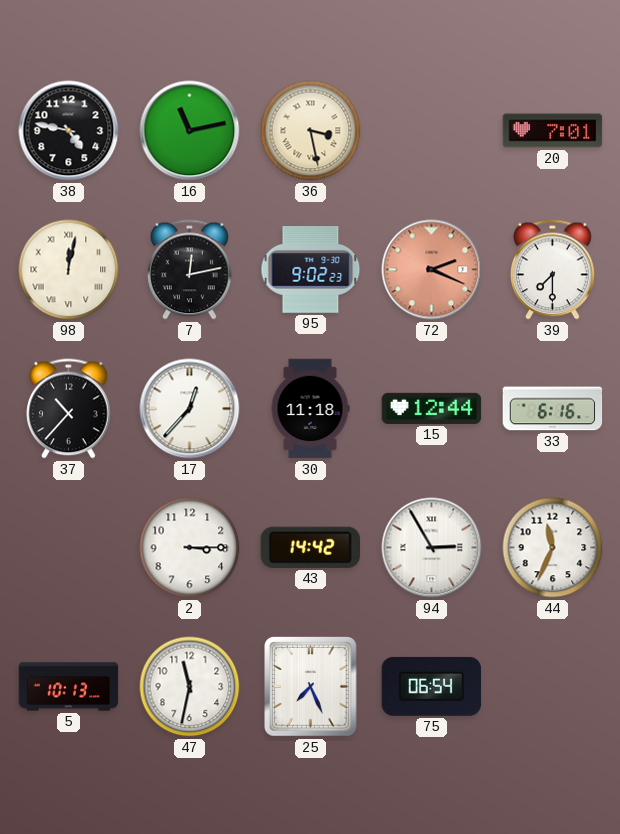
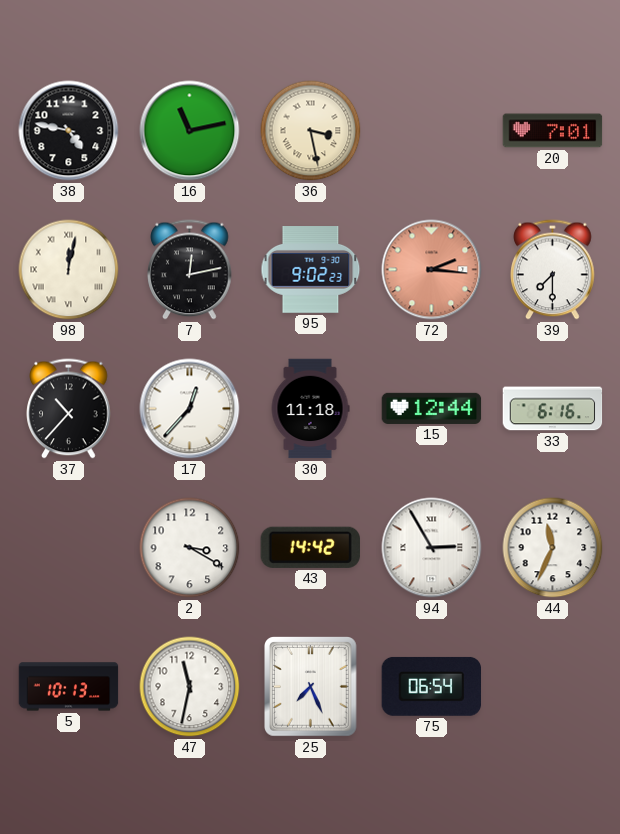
72: 2:19 -> 2:16
2: 3:15 -> 3:20
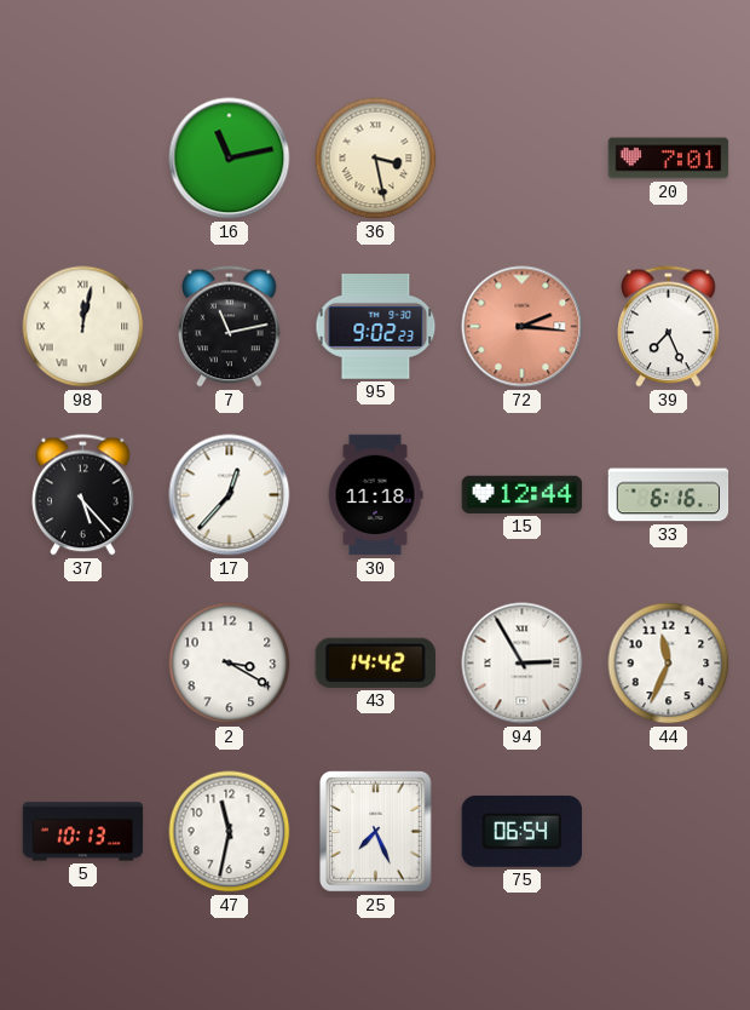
38: 4:47 -> none
7: 12:13 -> 11:13
39: 7:30 -> 7:26
37: 10:37 -> 5:23
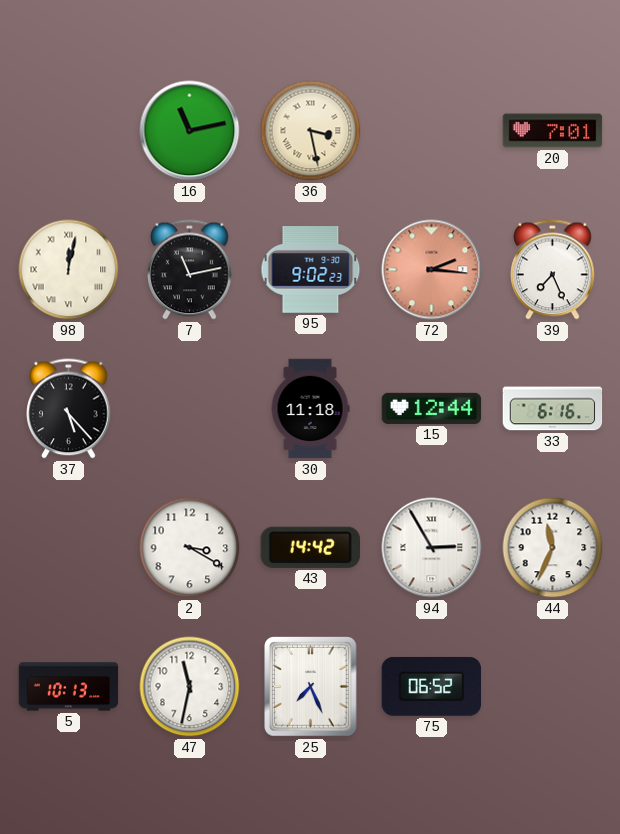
17: 12:37 -> none
75: 06:54 -> 06:52
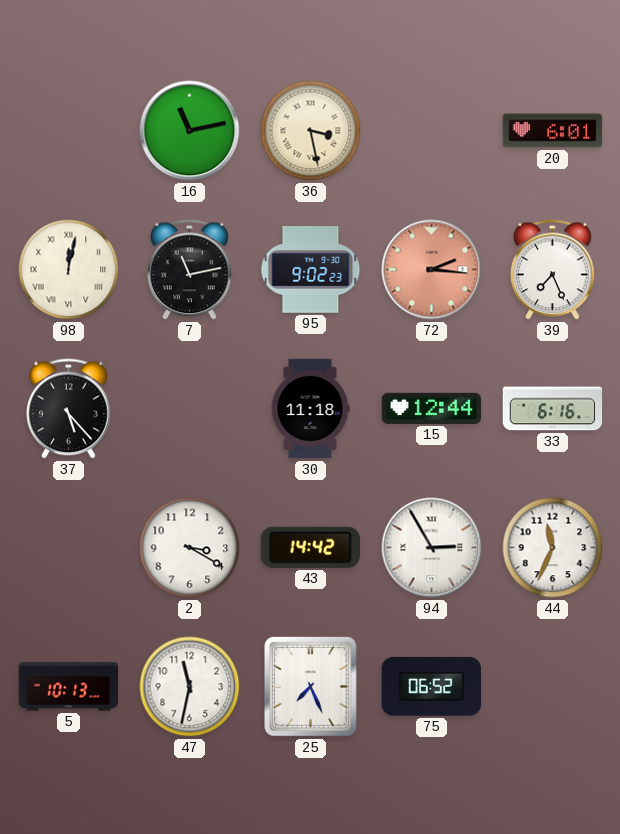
20: 7:01 -> 6:01
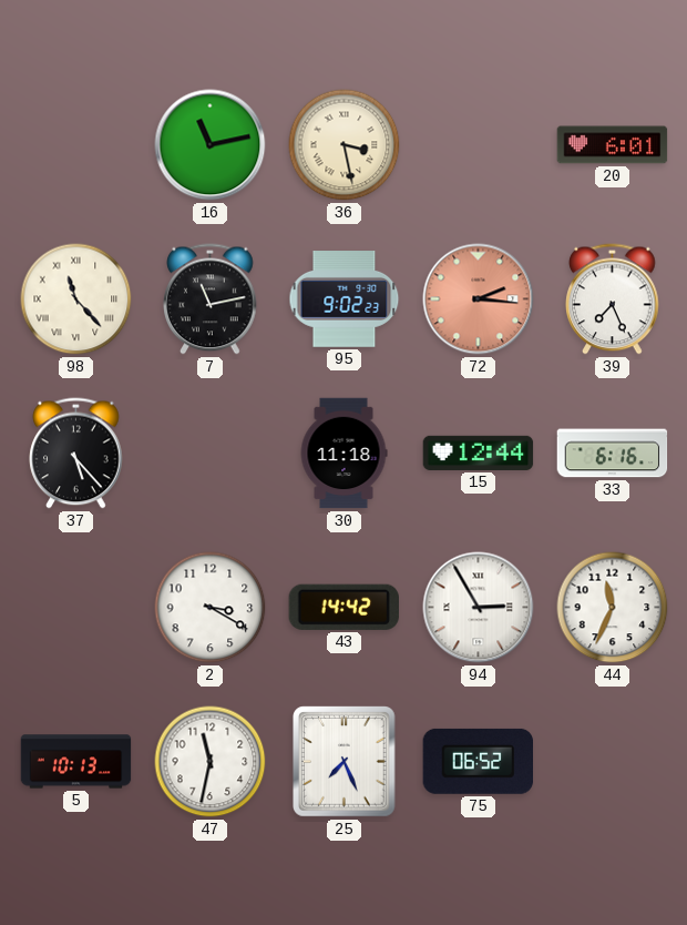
98: 12:02 -> 11:23
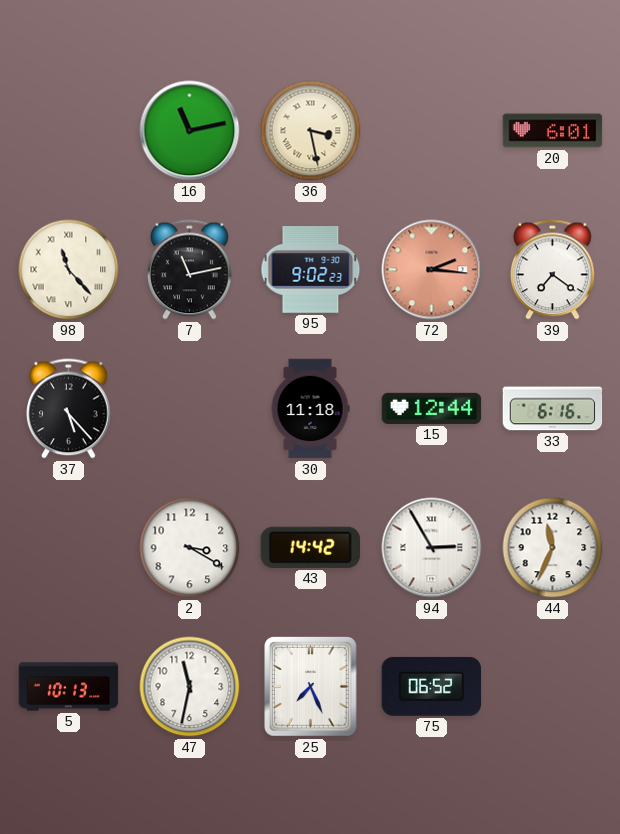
39: 7:26 -> 7:21
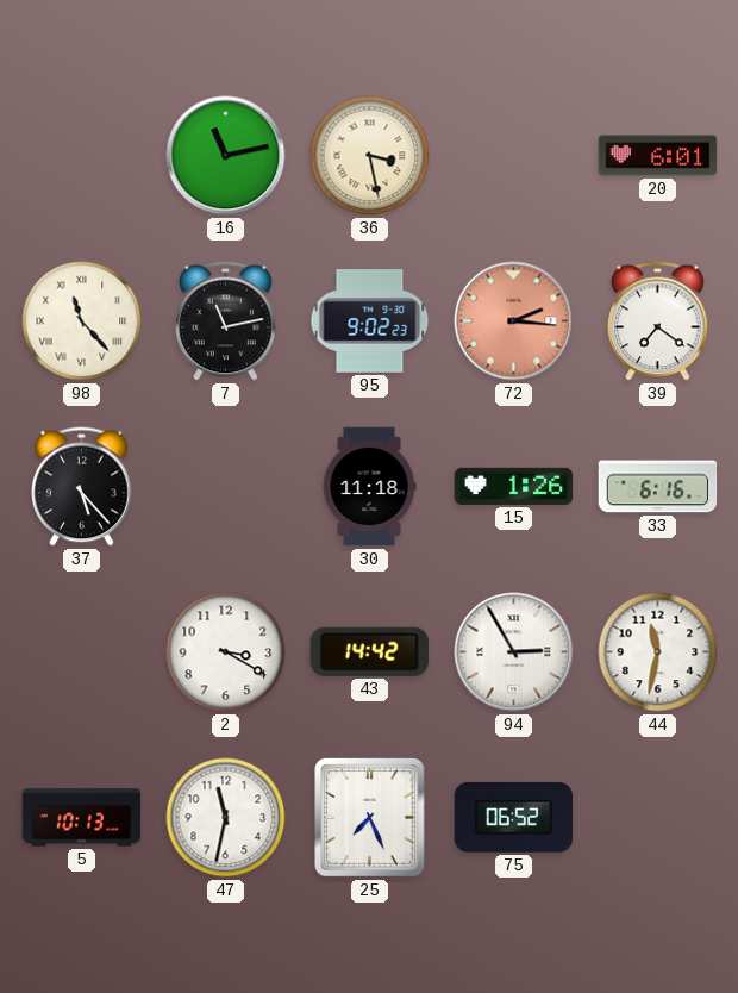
15: 12:44 -> 1:26
44: 11:34 -> 11:32
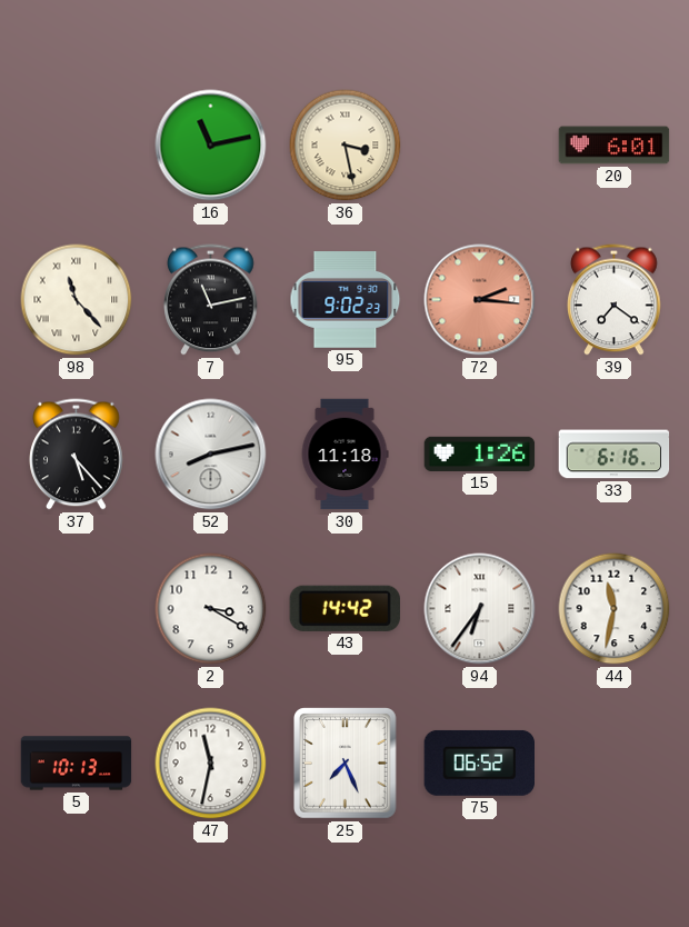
52: none -> 8:13
94: 2:55 -> 6:36
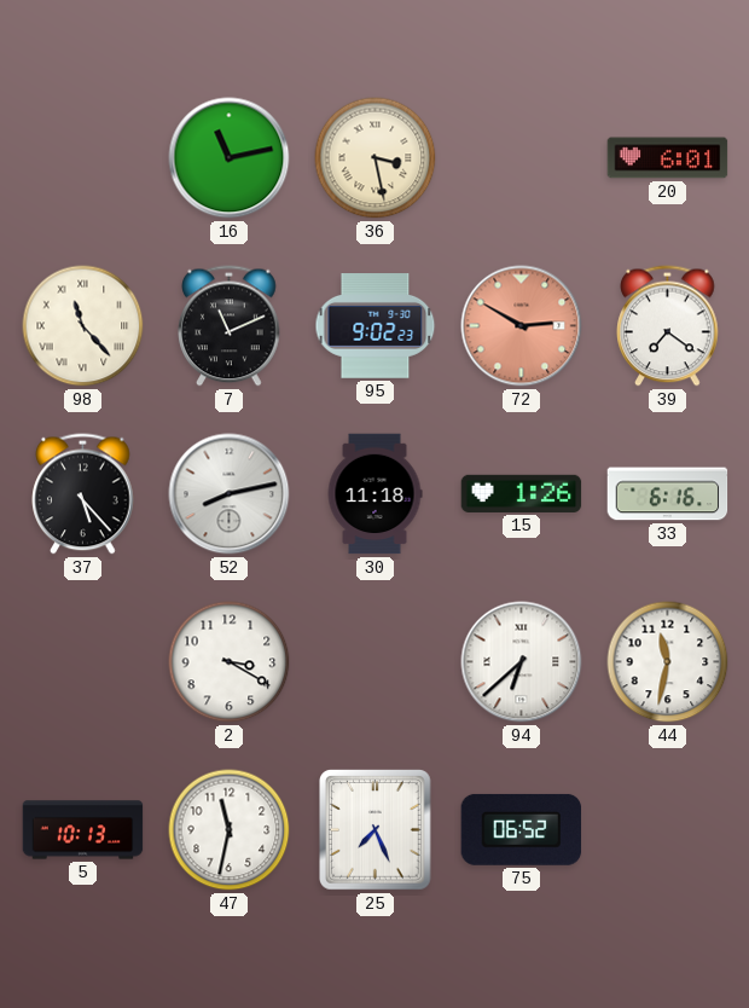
7: 11:13 -> 11:11
72: 2:16 -> 2:50
43: 14:42 -> none
94: 6:36 -> 6:38
